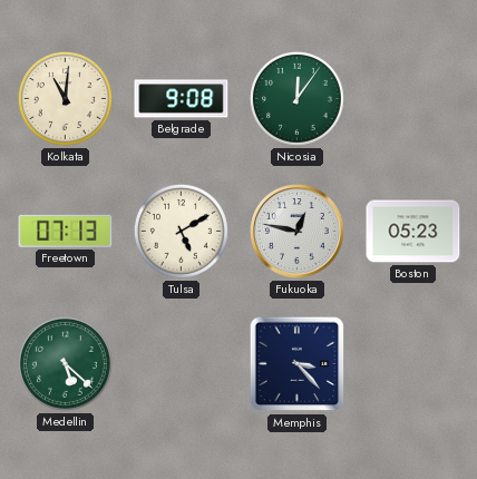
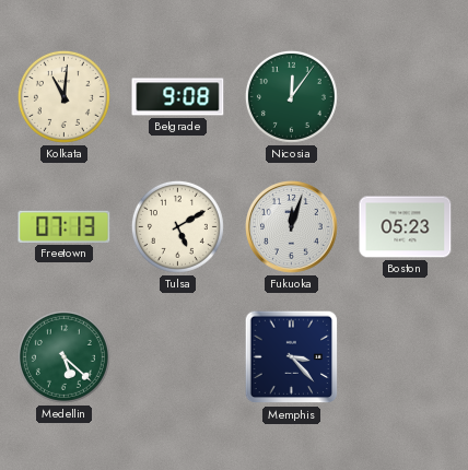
Fukuoka: 12:47 -> 12:03
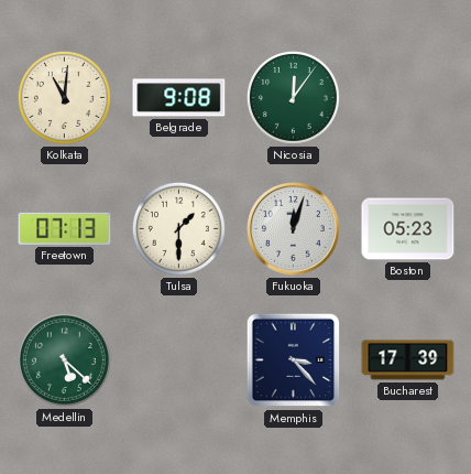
Tulsa: 5:10 -> 1:30
Bucharest: none -> 17:39
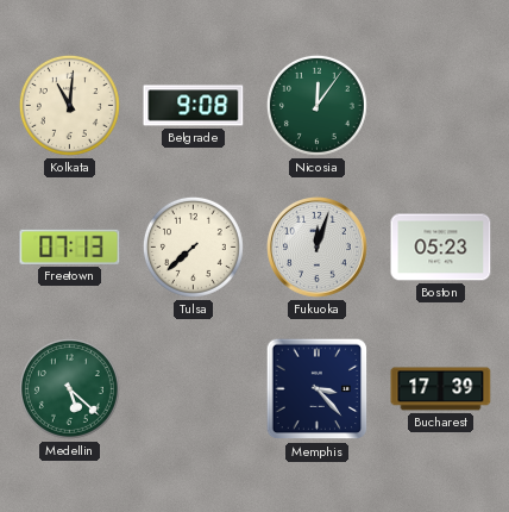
Tulsa: 1:30 -> 7:38
